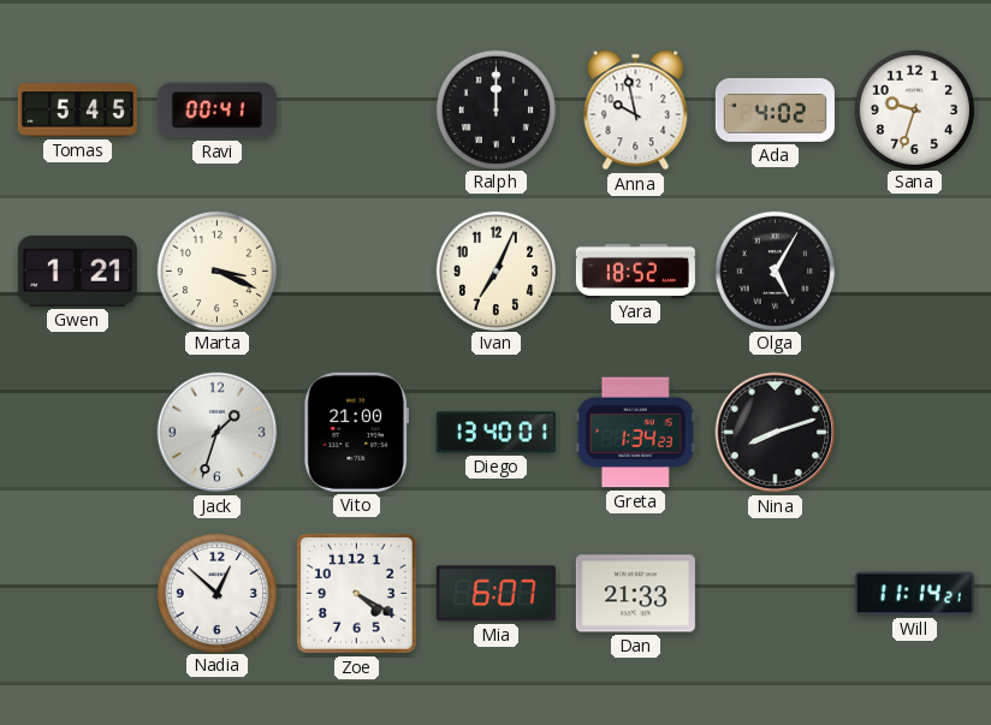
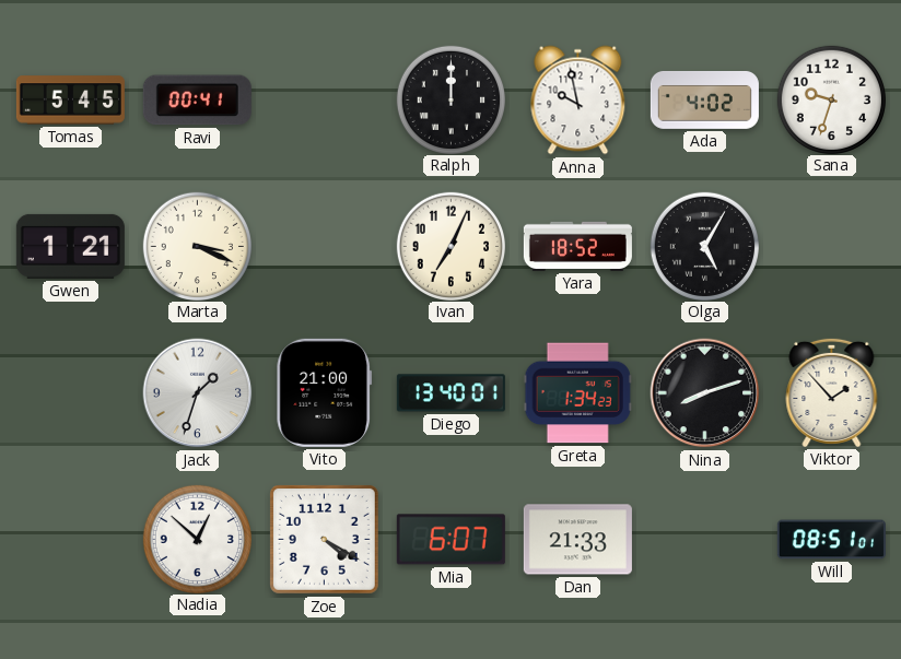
Viktor: none -> 1:53
Will: 11:14 -> 08:51
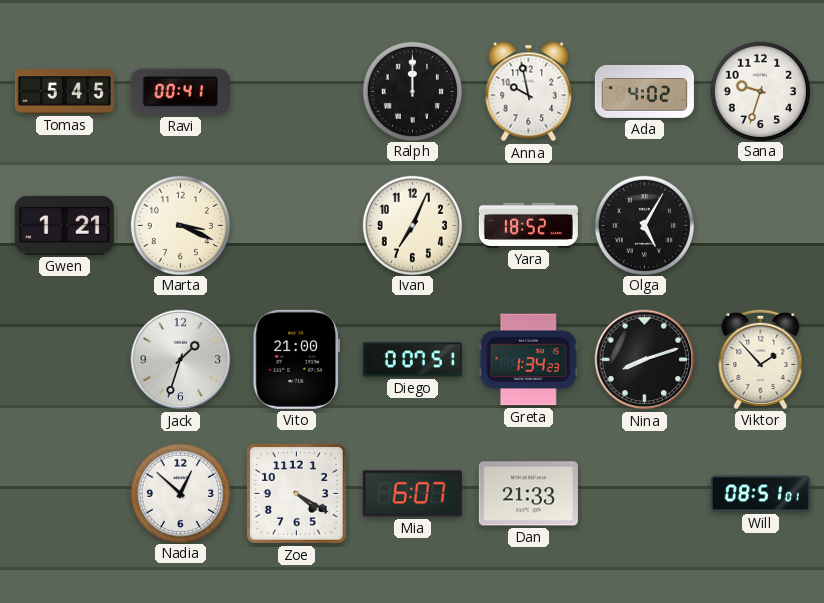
Diego: 13:40 -> 0:07
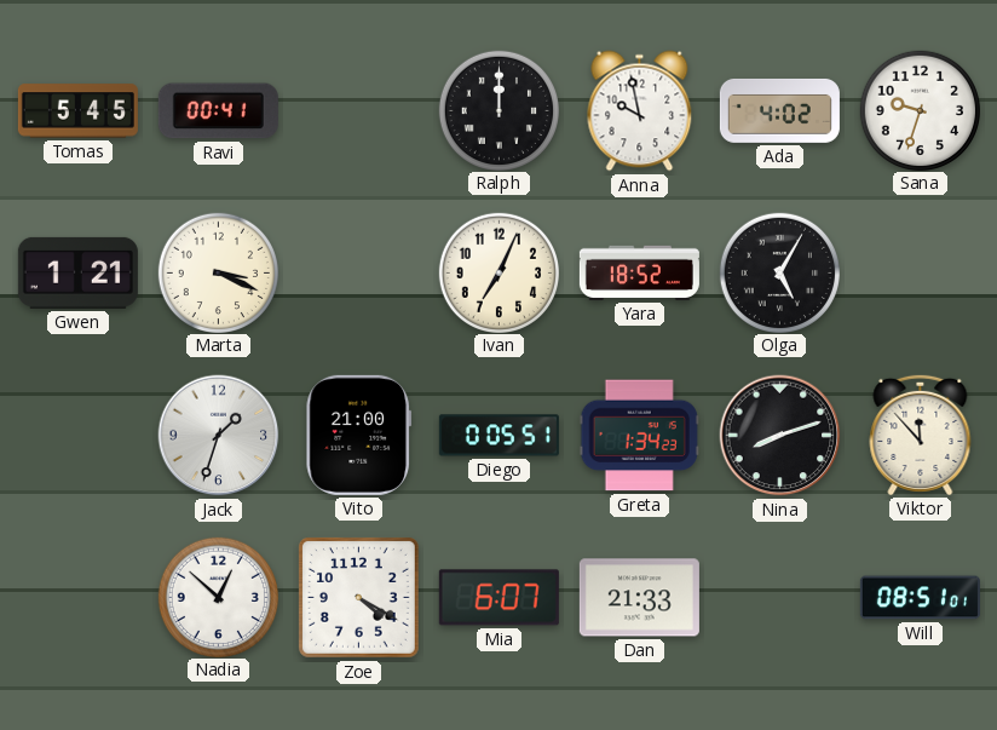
Diego: 0:07 -> 0:05
Viktor: 1:53 -> 11:53
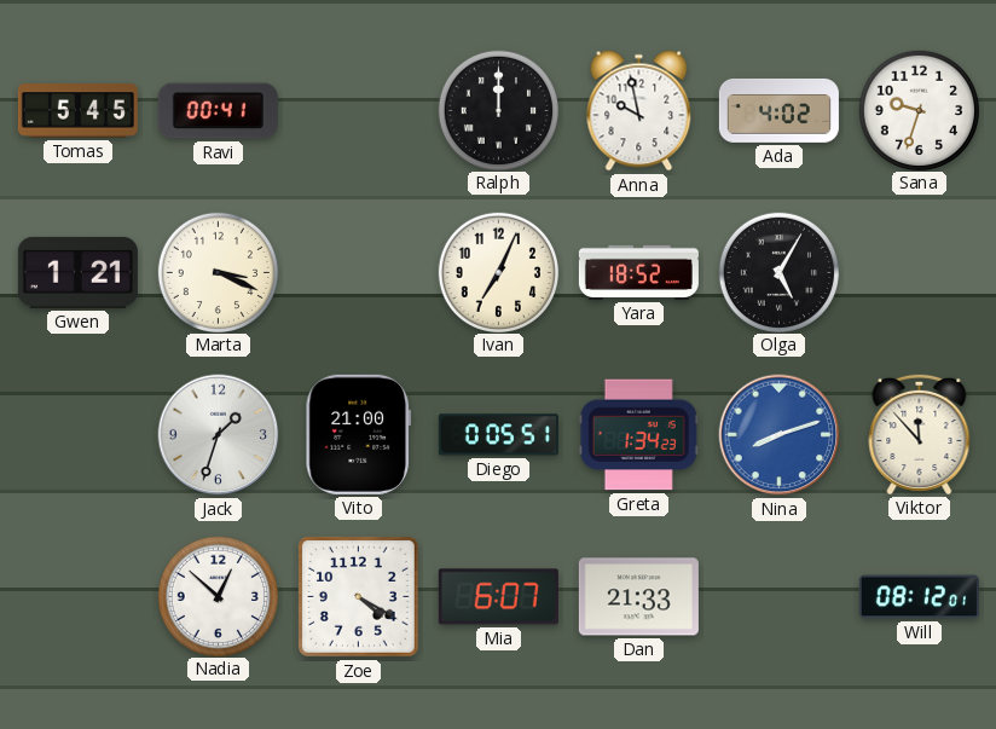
Nina dial: black -> blue
Will: 08:51 -> 08:12
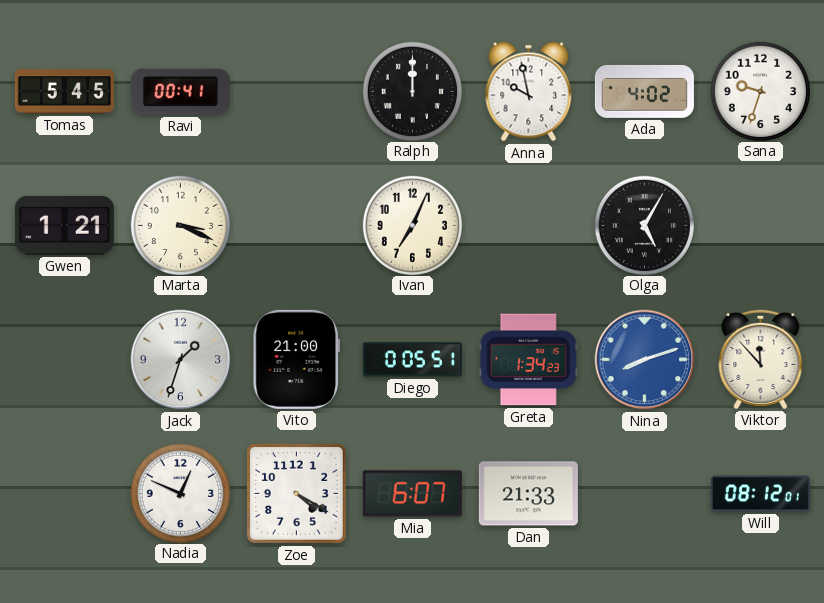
Yara: 18:52 -> none
Nadia: 12:52 -> 12:49
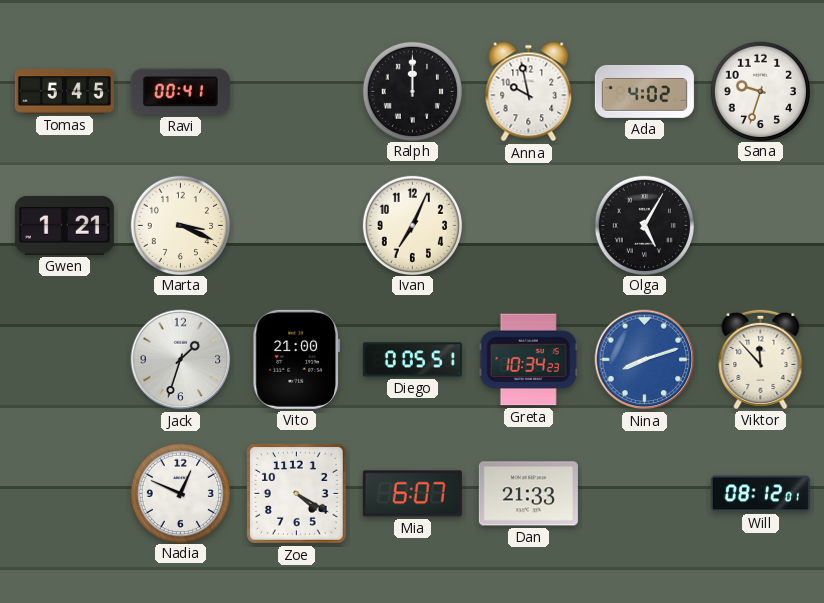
Greta: 1:34 -> 10:34
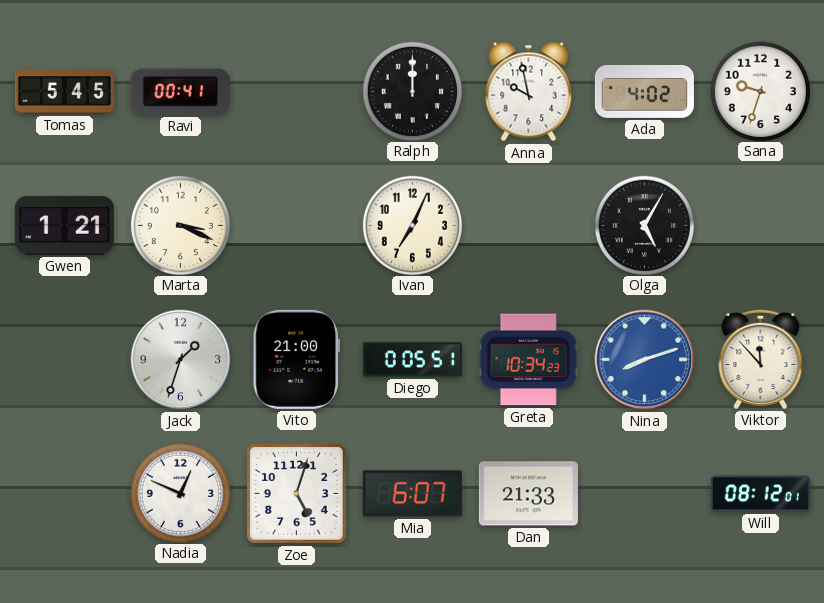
Zoe: 4:20 -> 5:03
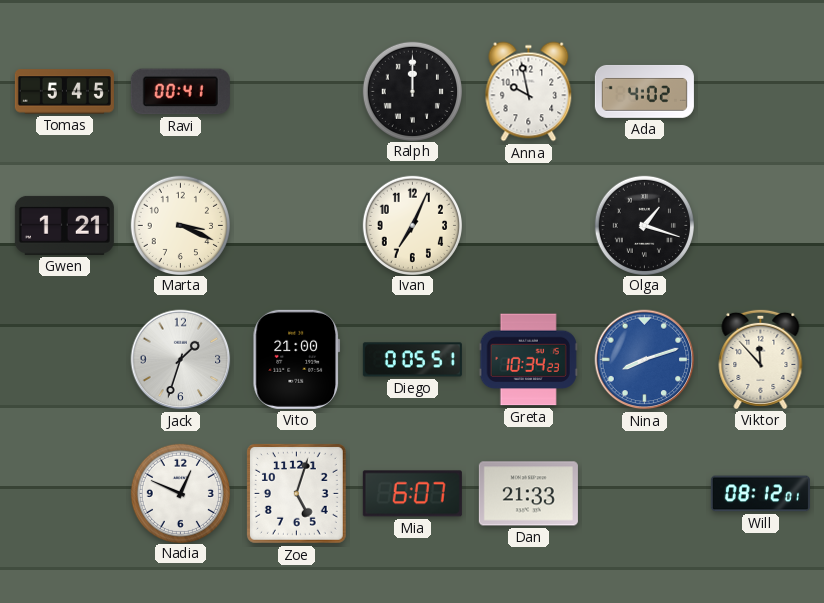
Sana: 9:33 -> none
Olga: 5:05 -> 1:18
